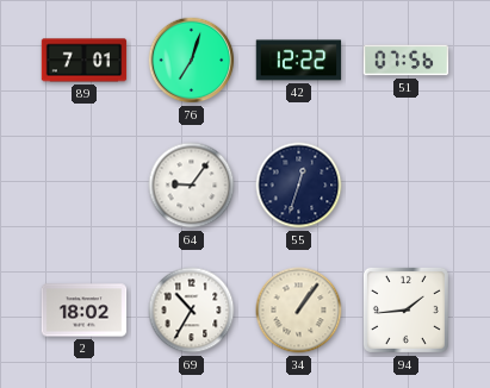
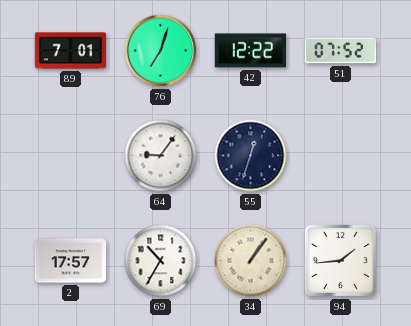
51: 07:56 -> 07:52
2: 18:02 -> 17:57
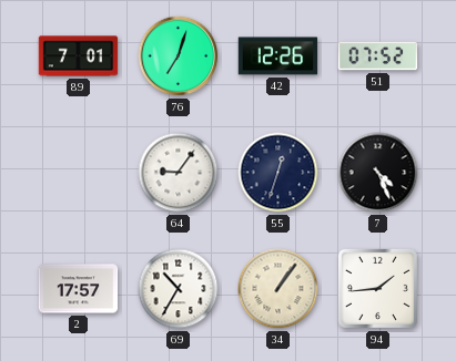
42: 12:22 -> 12:26
7: none -> 4:26
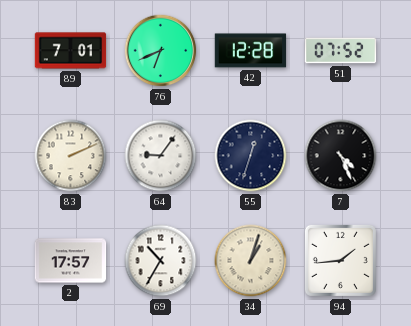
76: 7:03 -> 6:41
42: 12:26 -> 12:28
83: none -> 2:11
34: 1:06 -> 1:03
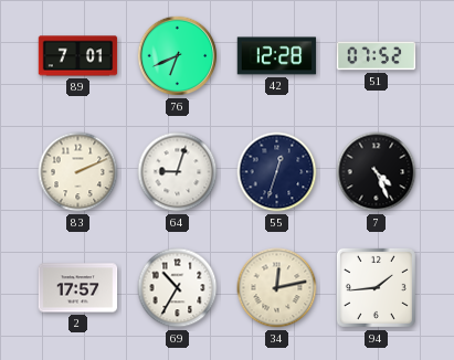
64: 9:06 -> 9:03
34: 1:03 -> 12:13
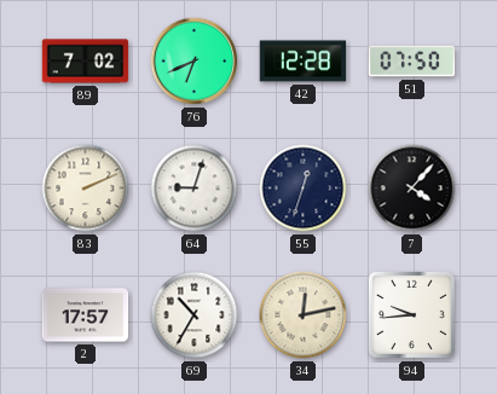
89: 7:01 -> 7:02
51: 07:52 -> 07:50
7: 4:26 -> 4:07
94: 1:44 -> 9:44
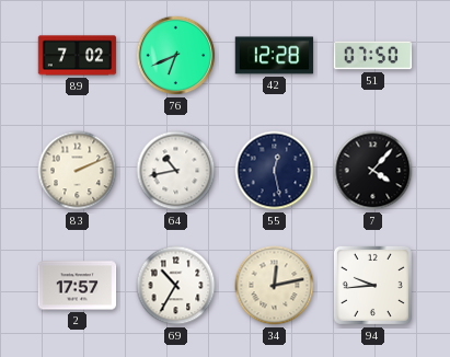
64: 9:03 -> 10:43
55: 12:33 -> 12:28
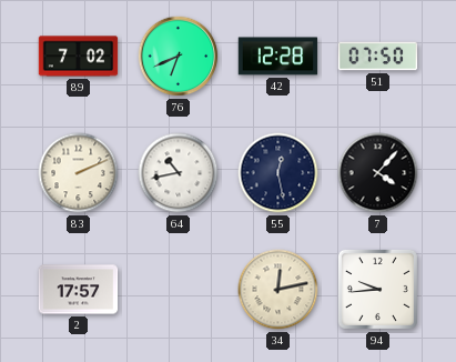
69: 10:35 -> none
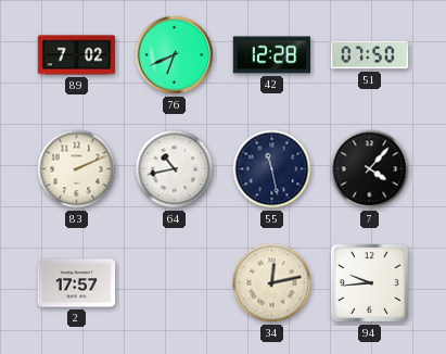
55: 12:28 -> 11:28
